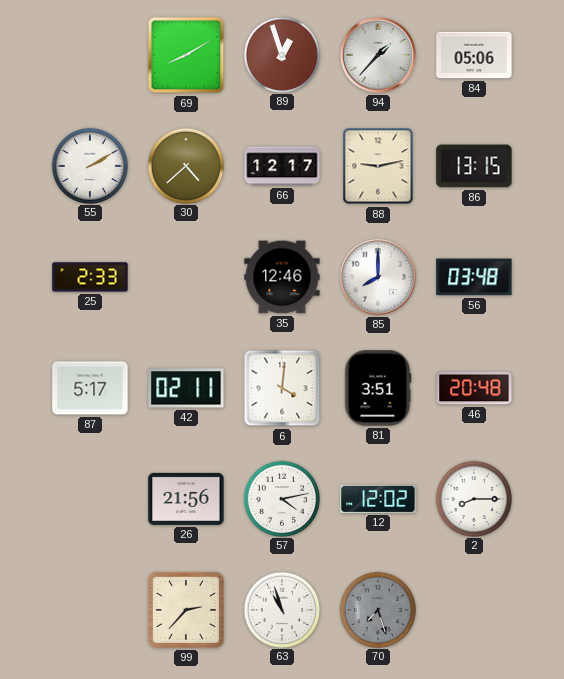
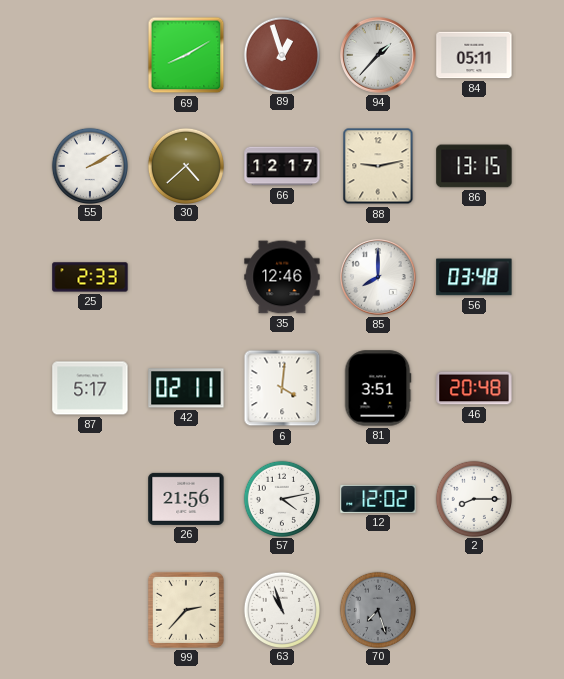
84: 05:06 -> 05:11
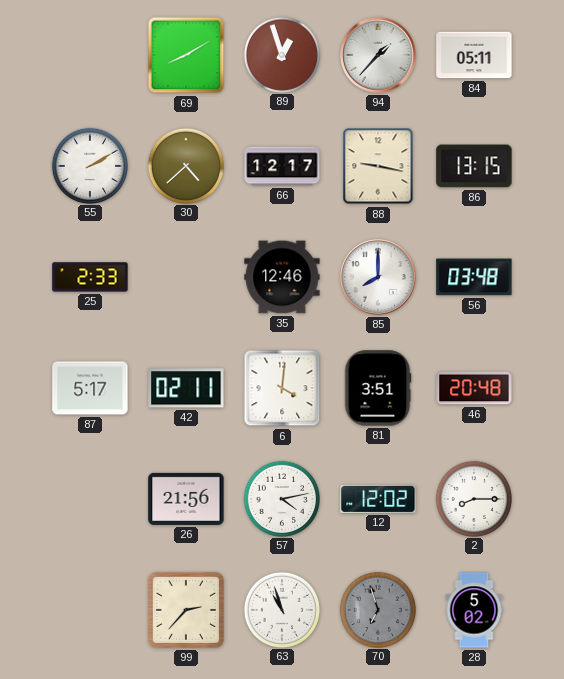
88: 9:13 -> 9:17
70: 7:27 -> 6:57
28: none -> 5:02
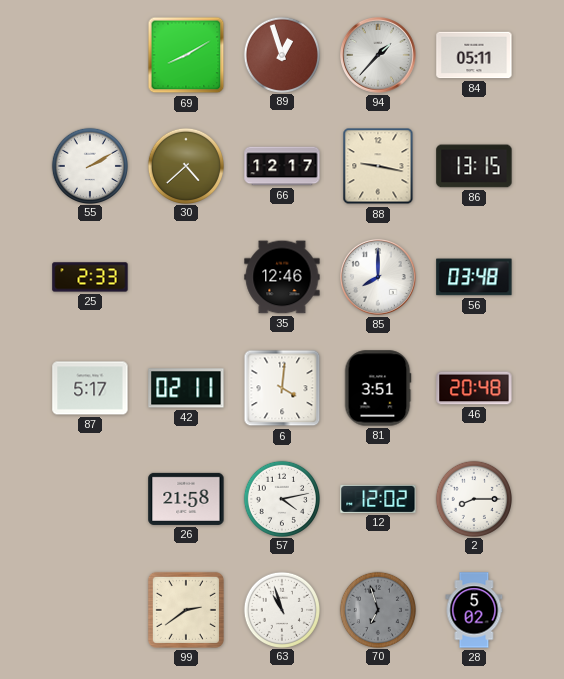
26: 21:56 -> 21:58
99: 2:37 -> 2:39
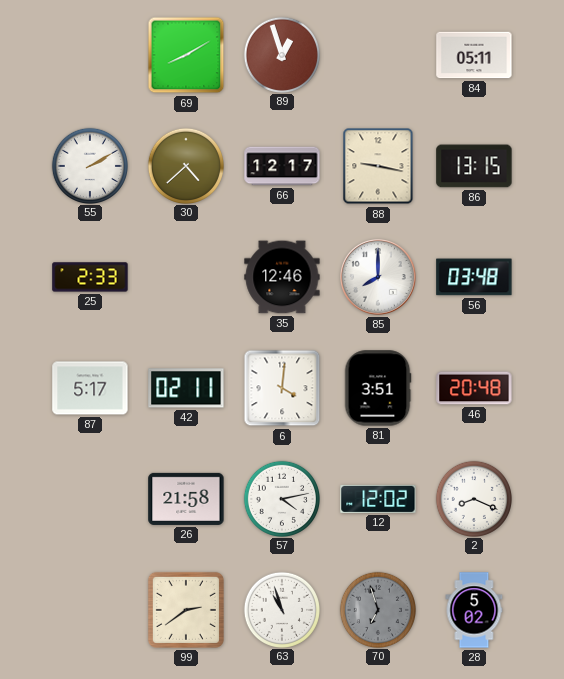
94: 1:37 -> none
2: 8:15 -> 8:19
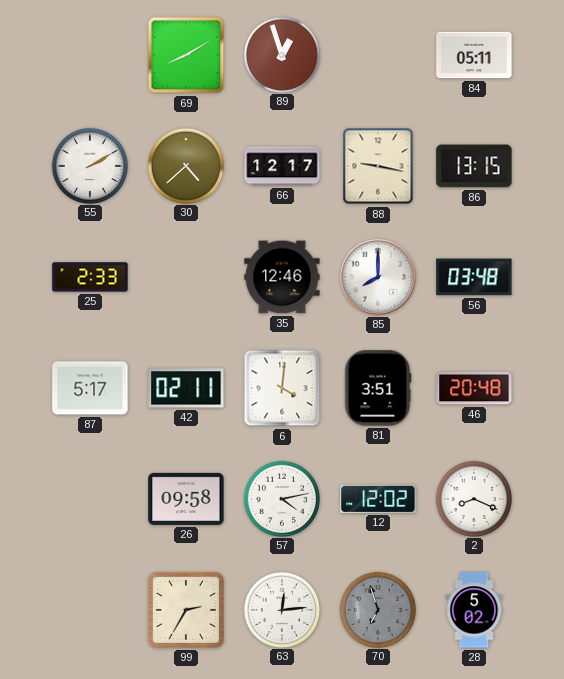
26: 21:58 -> 09:58
99: 2:39 -> 2:35
63: 10:57 -> 12:14
